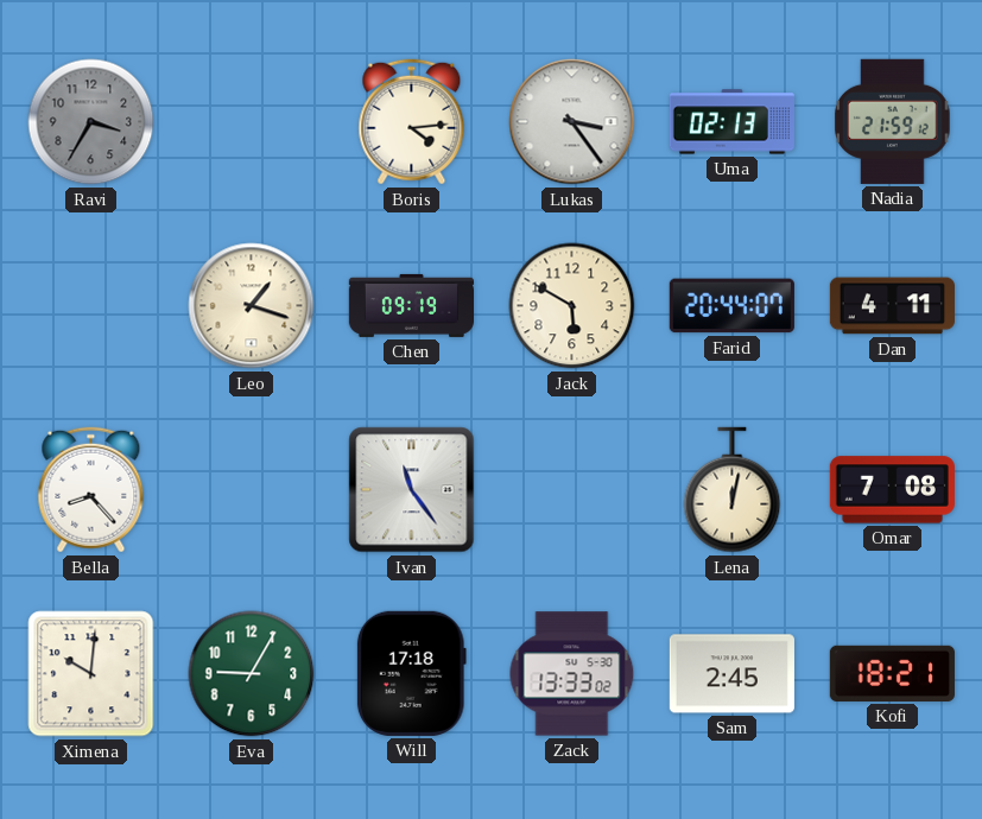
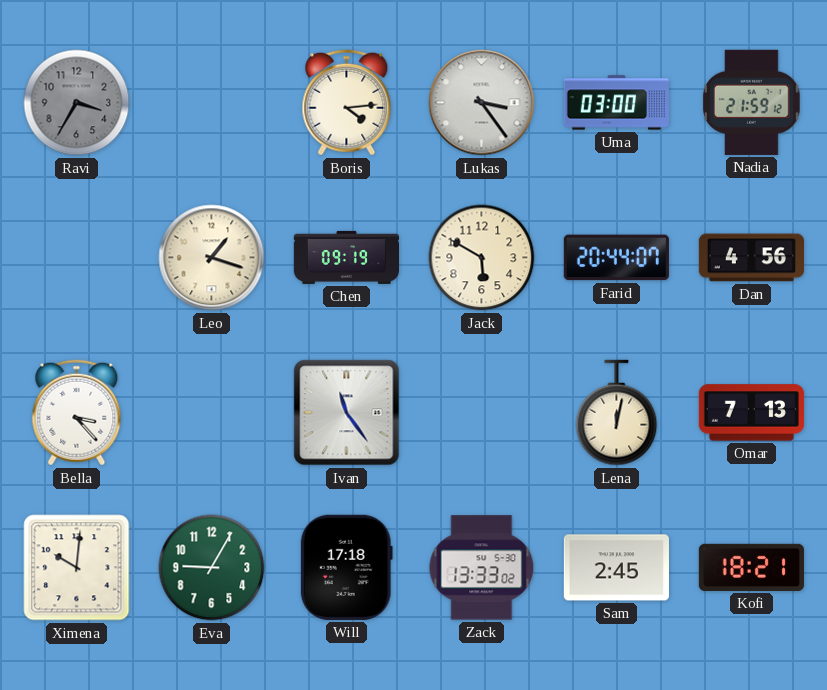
Uma: 02:13 -> 03:00
Dan: 4:11 -> 4:56
Bella: 8:23 -> 3:23
Omar: 7:08 -> 7:13
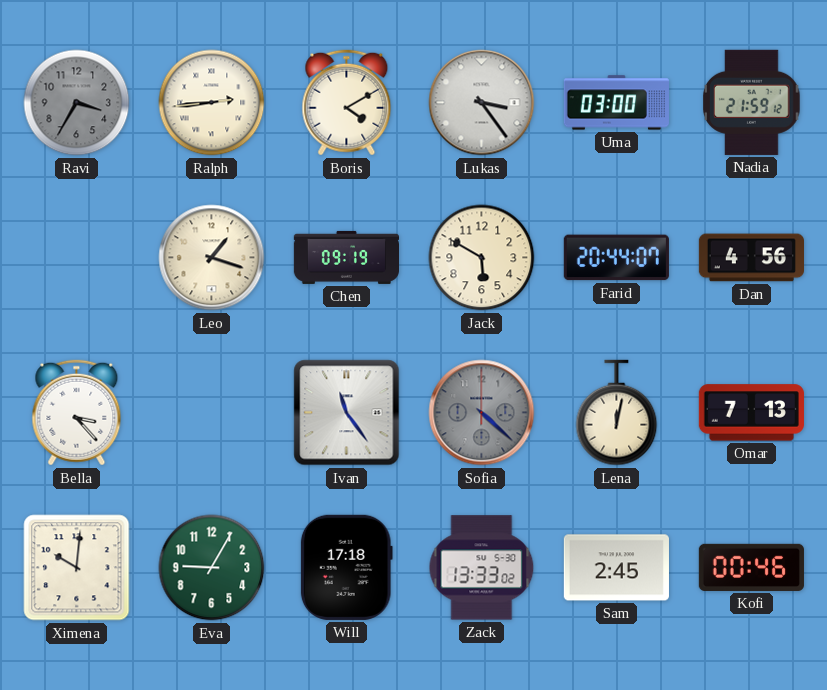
Ralph: none -> 2:44
Boris: 4:14 -> 4:10
Sofia: none -> 4:22
Kofi: 18:21 -> 00:46
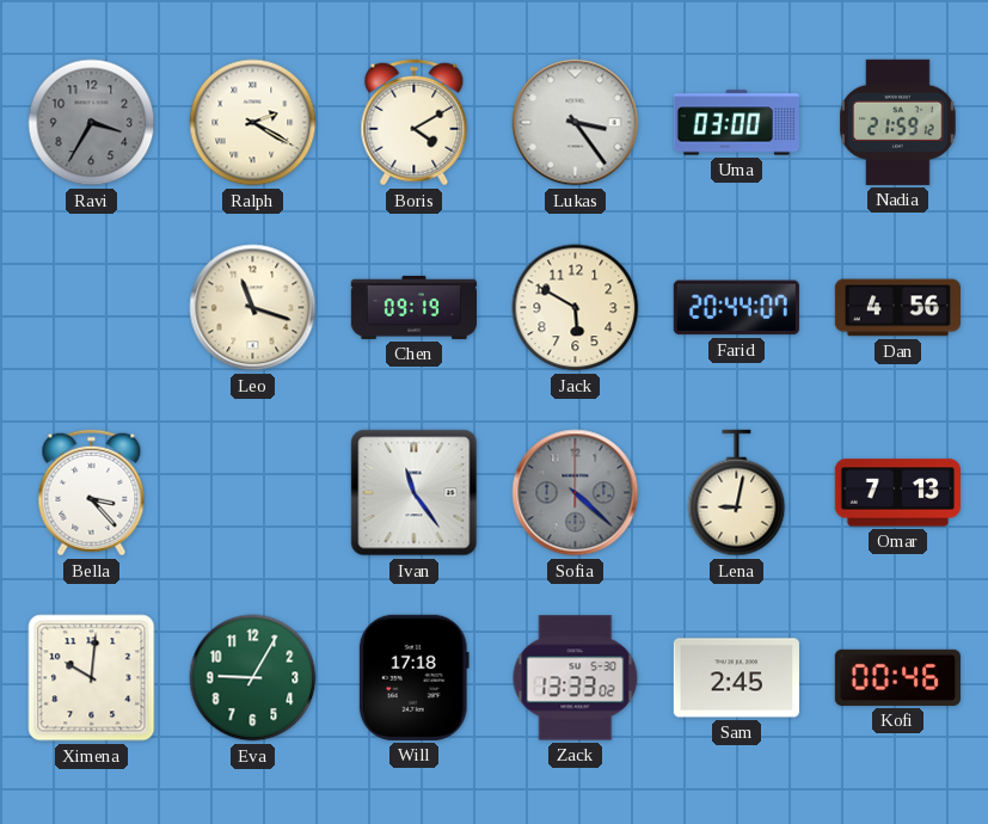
Ralph: 2:44 -> 2:20
Leo: 1:18 -> 11:18
Lena: 12:02 -> 9:02
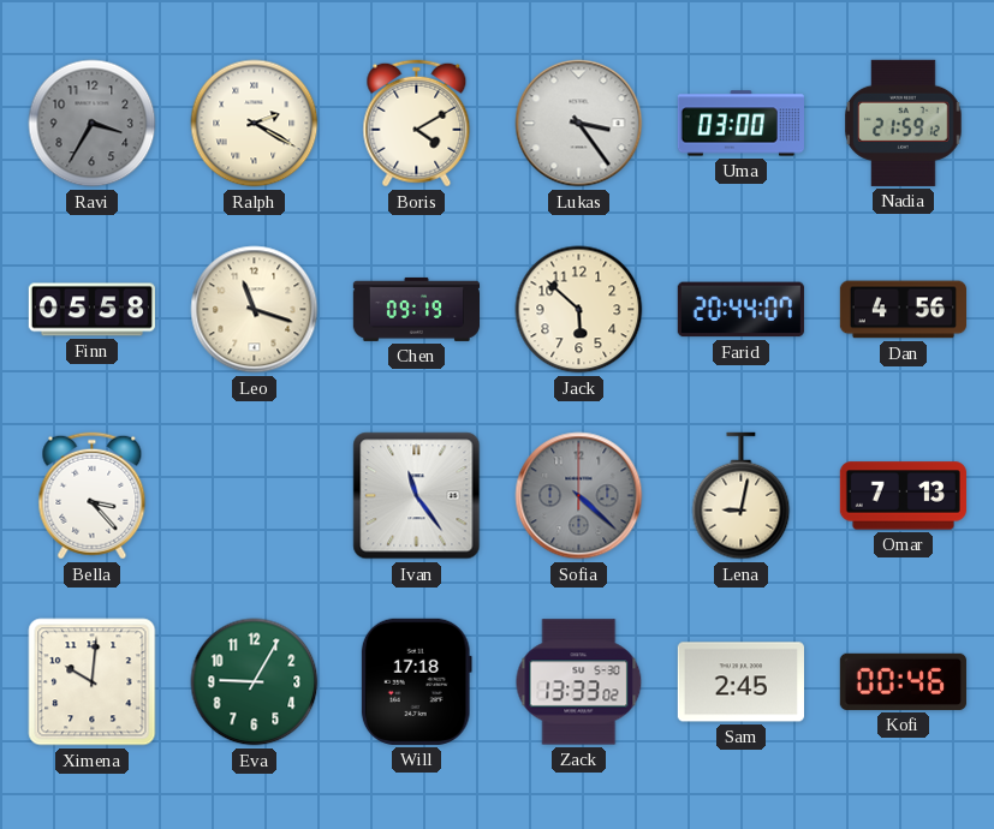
Finn: none -> 05:58
Jack: 5:50 -> 5:52
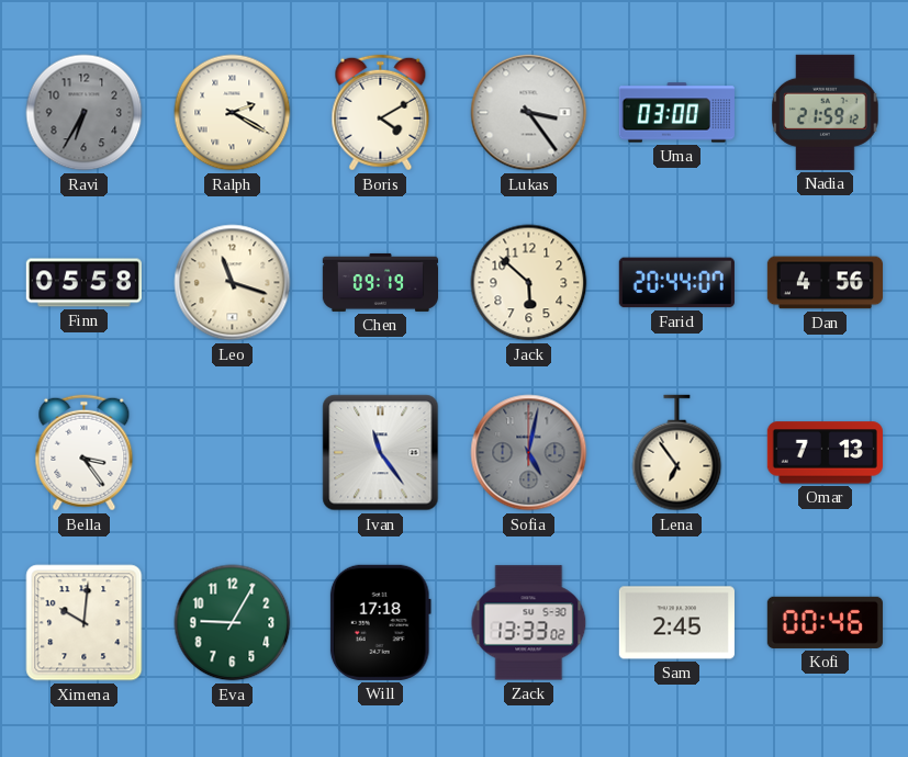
Ravi: 3:35 -> 6:35
Bella: 3:23 -> 3:24
Sofia: 4:22 -> 5:02
Lena: 9:02 -> 6:54
